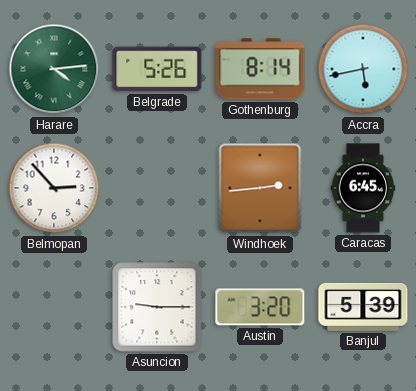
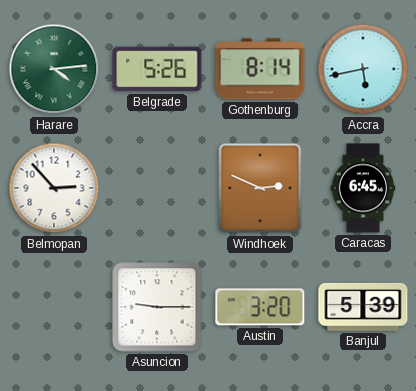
Windhoek: 2:44 -> 2:49
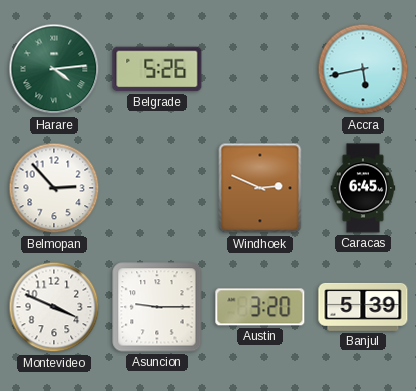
Gothenburg: 8:14 -> none
Montevideo: none -> 3:49
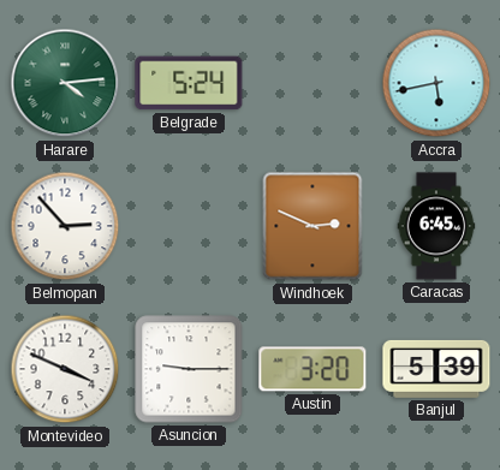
Belgrade: 5:26 -> 5:24
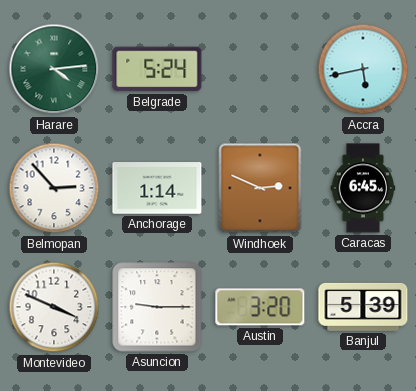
Anchorage: none -> 1:14
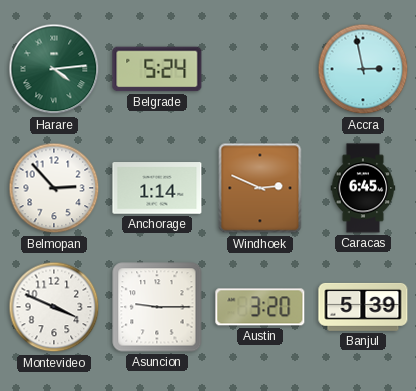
Accra: 5:43 -> 2:58
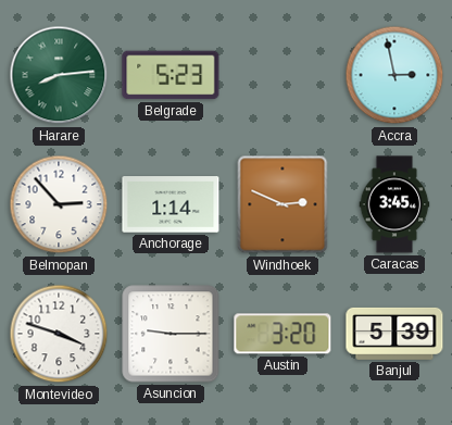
Harare: 4:14 -> 8:14
Belgrade: 5:24 -> 5:23
Caracas: 6:45 -> 3:45
Montevideo: 3:49 -> 3:48
